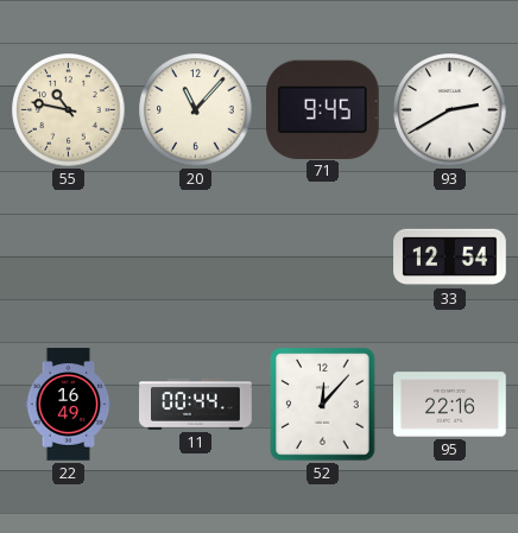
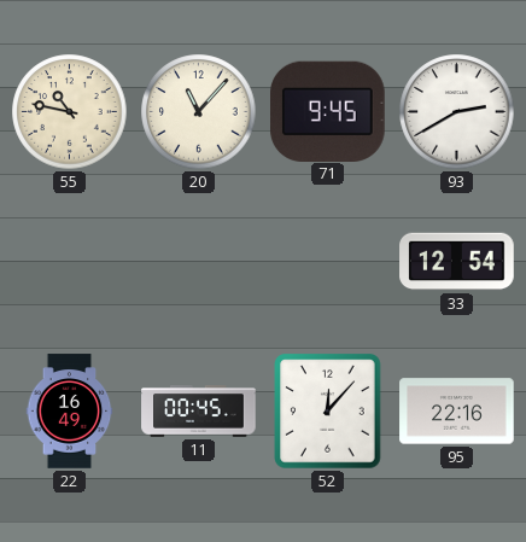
11: 00:44 -> 00:45
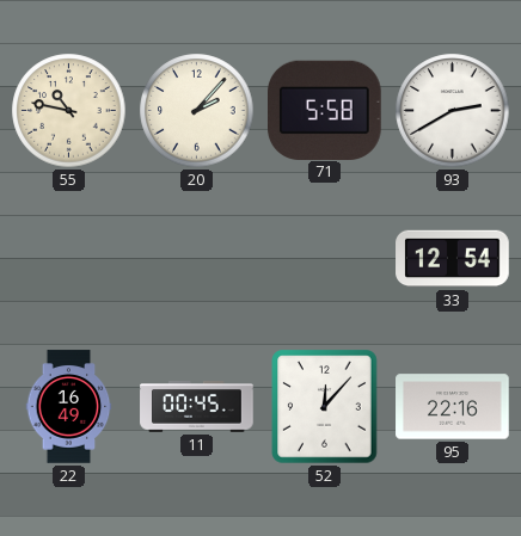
20: 11:07 -> 2:07
71: 9:45 -> 5:58
